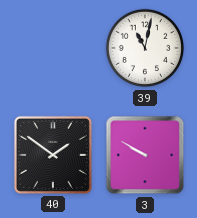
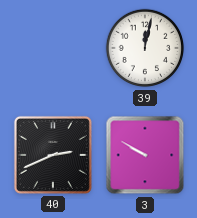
39: 11:02 -> 12:02
40: 1:51 -> 2:41
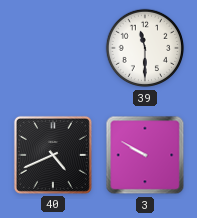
39: 12:02 -> 11:30
40: 2:41 -> 4:41
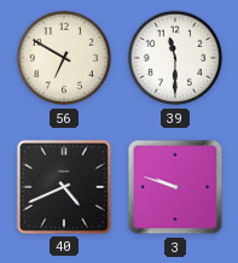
56: none -> 6:50
3: 9:50 -> 9:48
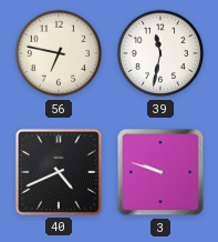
56: 6:50 -> 6:47
39: 11:30 -> 11:32
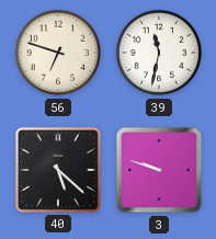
56: 6:47 -> 6:48
40: 4:41 -> 5:22
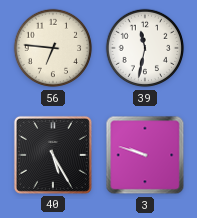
56: 6:48 -> 6:46
40: 5:22 -> 5:25
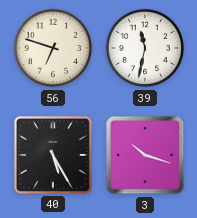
56: 6:46 -> 6:48
3: 9:48 -> 10:18
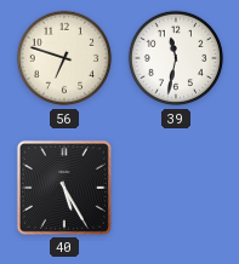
3: 10:18 -> none
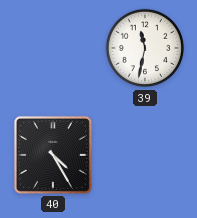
56: 6:48 -> none
40: 5:25 -> 4:25
